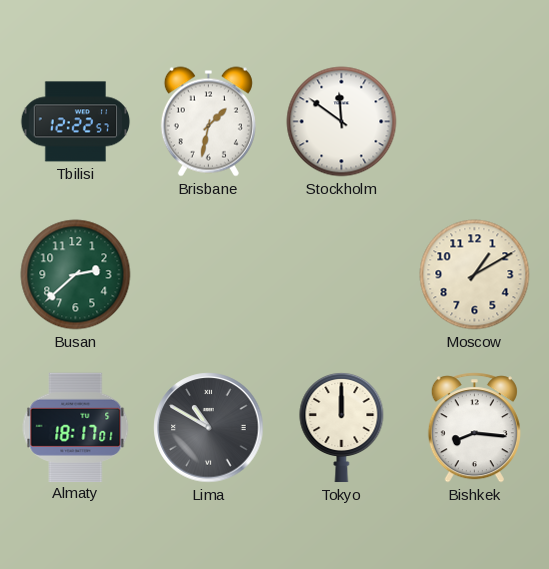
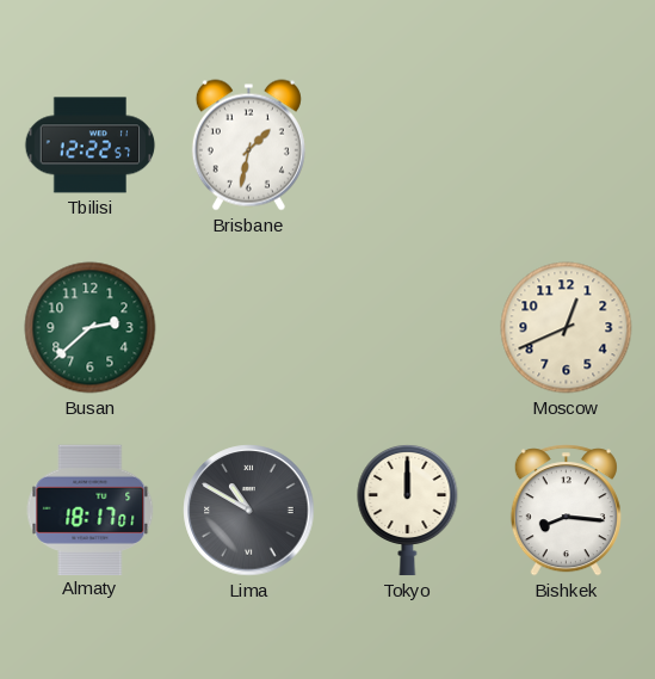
Stockholm: 11:51 -> none
Moscow: 1:10 -> 12:41
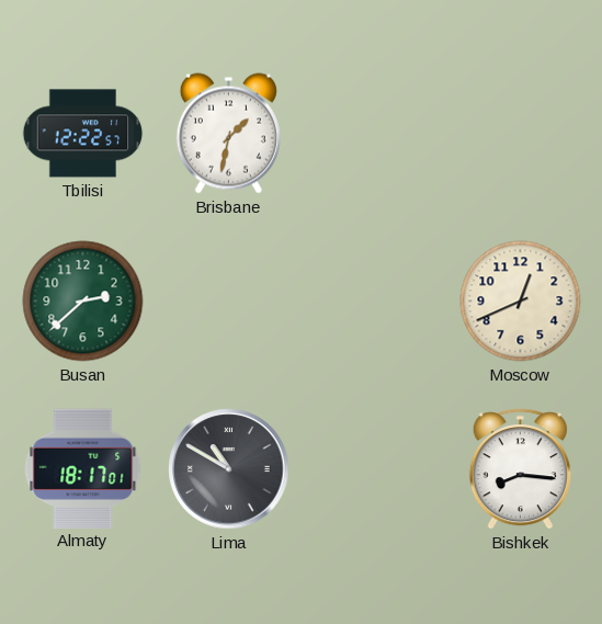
Tokyo: 12:00 -> none
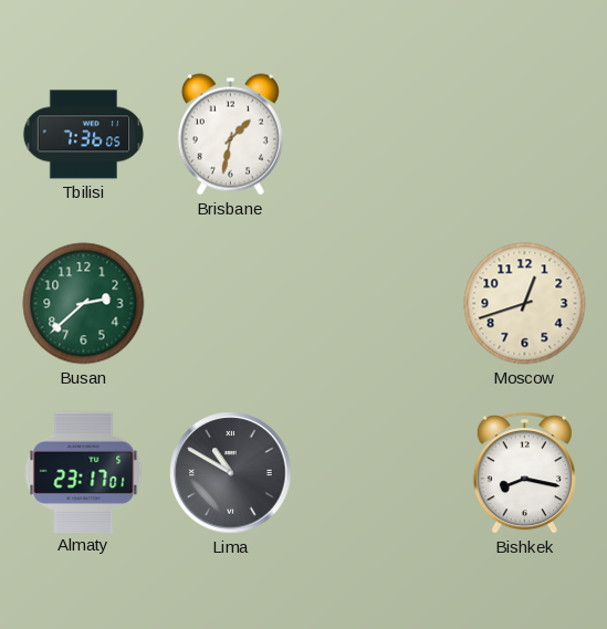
Tbilisi: 12:22 -> 7:36
Moscow: 12:41 -> 12:42
Almaty: 18:17 -> 23:17
Bishkek: 8:16 -> 8:17
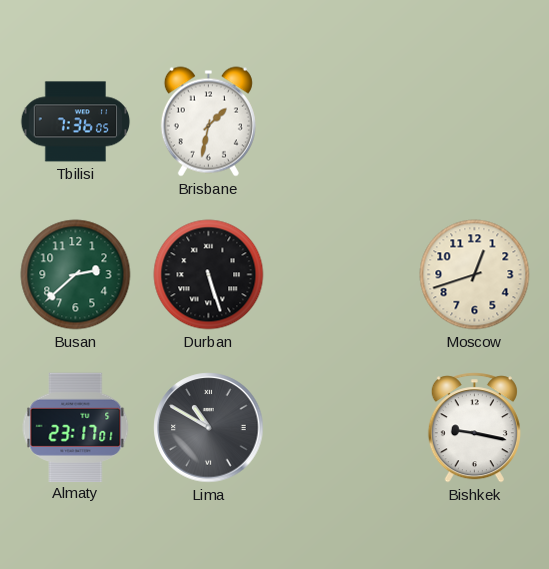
Durban: none -> 5:27
Bishkek: 8:17 -> 9:17
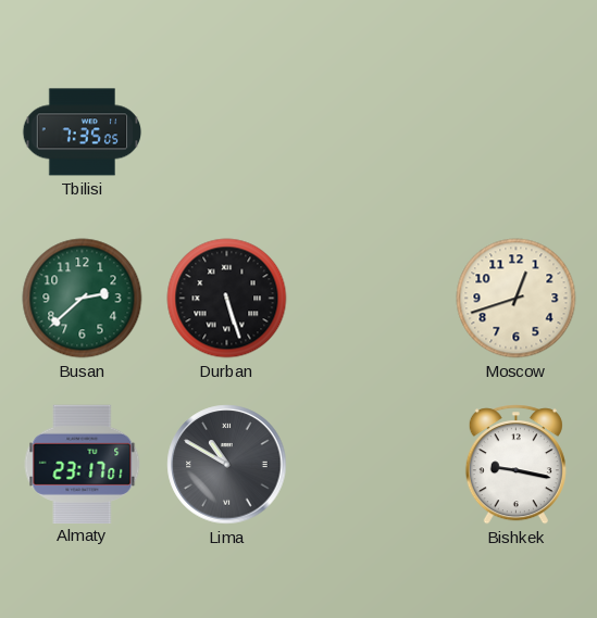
Tbilisi: 7:36 -> 7:35
Brisbane: 1:32 -> none
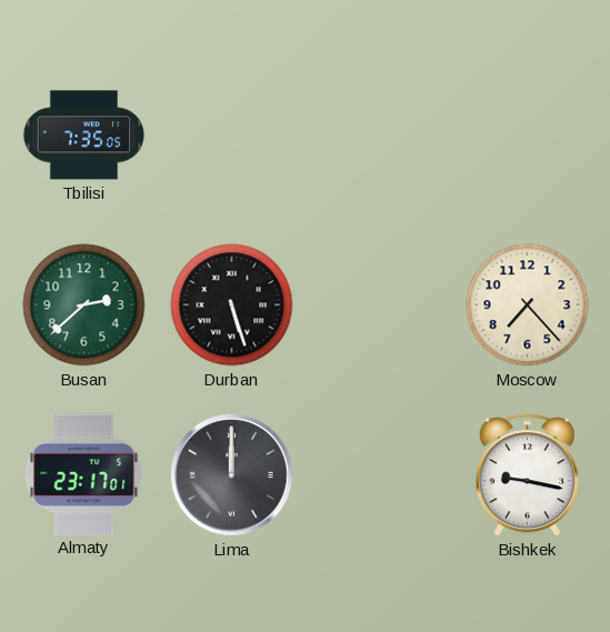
Moscow: 12:42 -> 7:23
Lima: 10:50 -> 12:00
